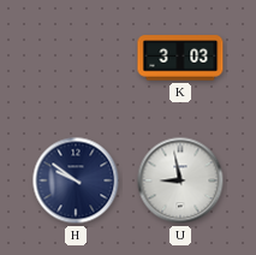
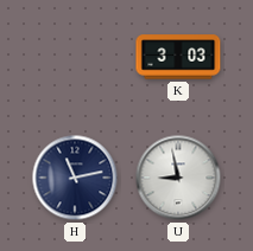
H: 9:51 -> 11:13
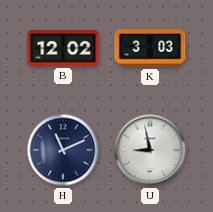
B: none -> 12:02
H: 11:13 -> 11:11
